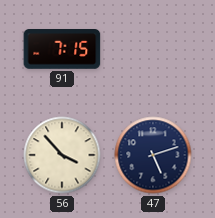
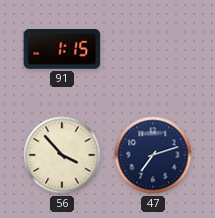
91: 7:15 -> 1:15
47: 5:12 -> 7:12
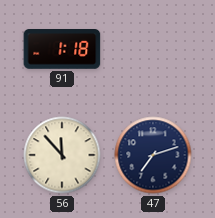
91: 1:15 -> 1:18
56: 3:53 -> 11:53
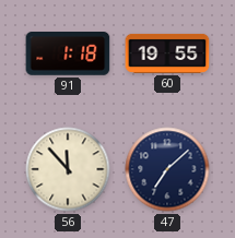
60: none -> 19:55
47: 7:12 -> 7:08
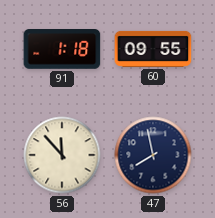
60: 19:55 -> 09:55
47: 7:08 -> 7:58
